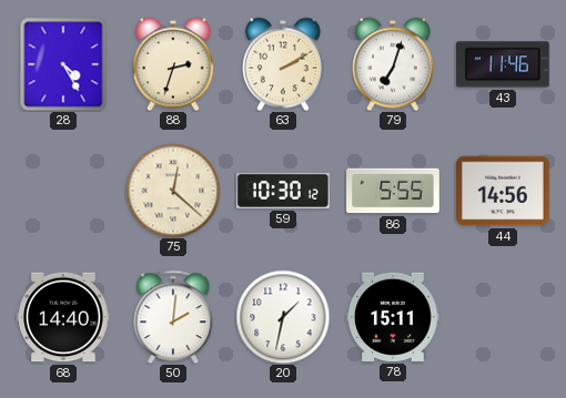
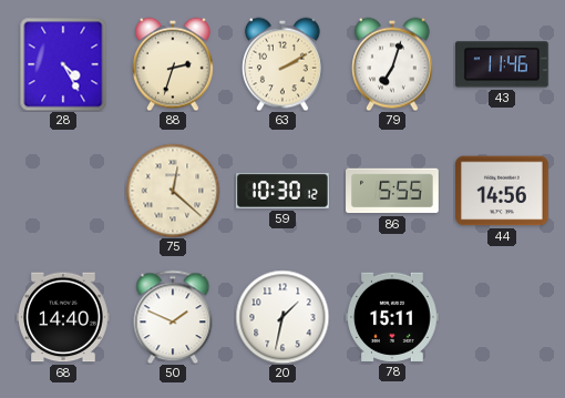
50: 2:01 -> 1:49
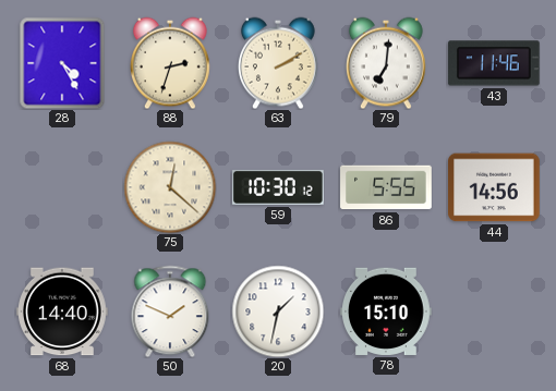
79: 7:03 -> 7:01
78: 15:11 -> 15:10
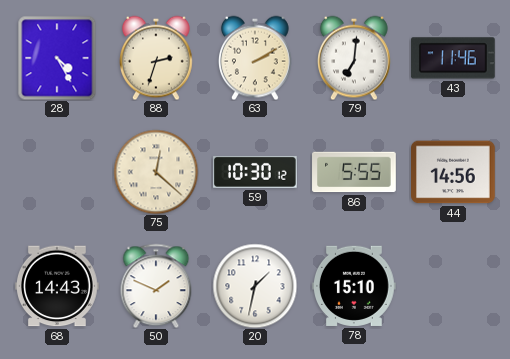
68: 14:40 -> 14:43
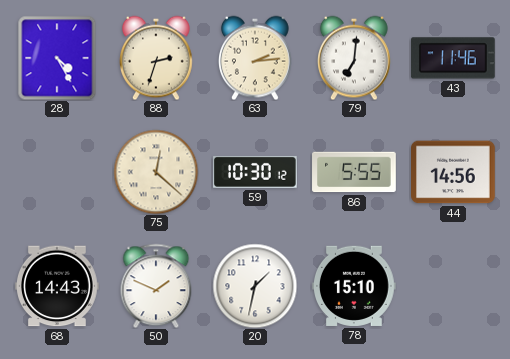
63: 2:10 -> 2:14
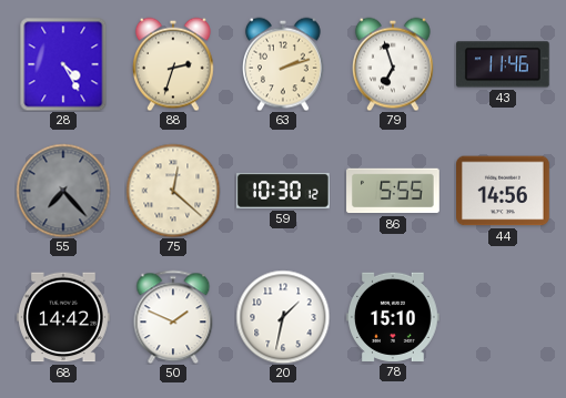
63: 2:14 -> 2:12
79: 7:01 -> 6:57
55: none -> 7:23
68: 14:43 -> 14:42
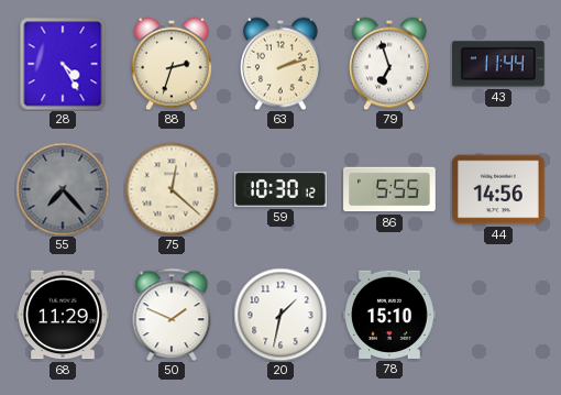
43: 11:46 -> 11:44
68: 14:42 -> 11:29
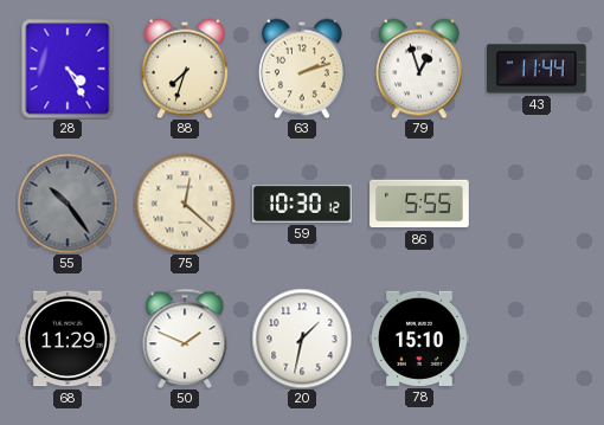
88: 2:33 -> 7:33
79: 6:57 -> 12:57
55: 7:23 -> 10:24
44: 14:56 -> none
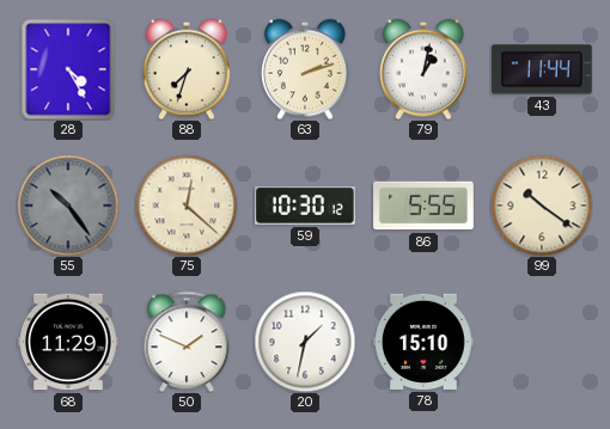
79: 12:57 -> 1:02
99: none -> 10:21
